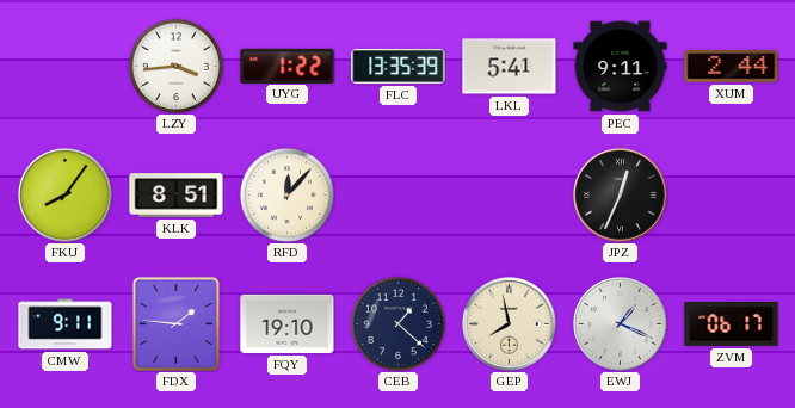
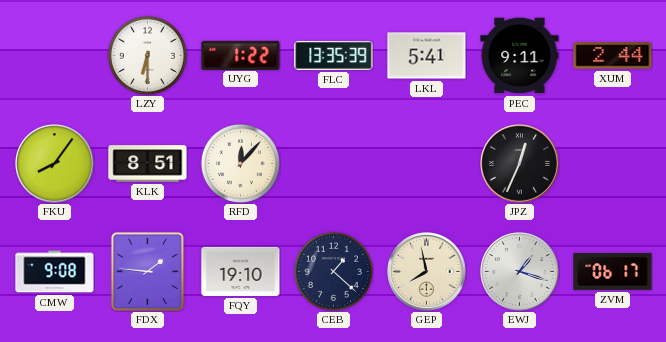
LZY: 3:44 -> 6:30
CMW: 9:11 -> 9:08
EWJ: 1:19 -> 1:18
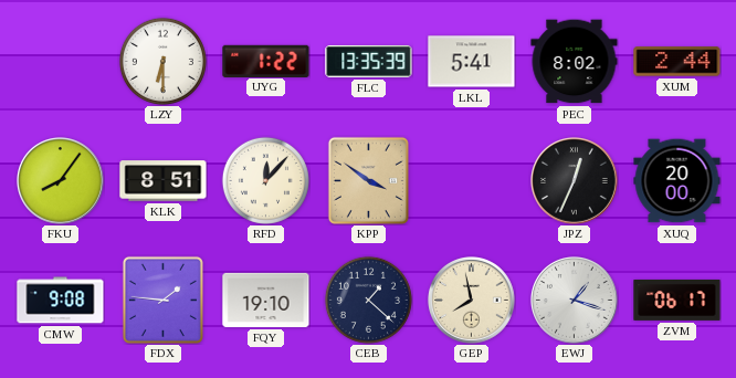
PEC: 9:11 -> 8:02
KPP: none -> 3:51
XUQ: none -> 20:00
